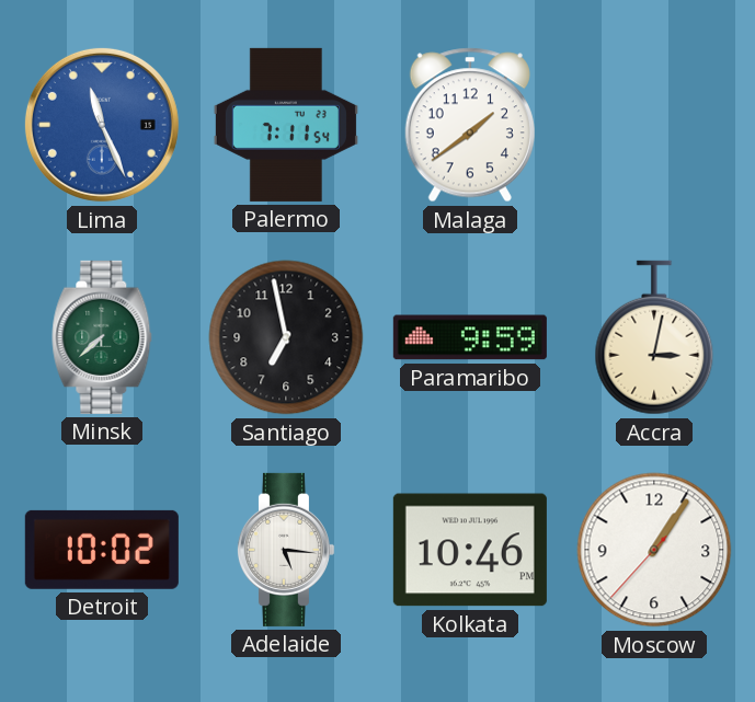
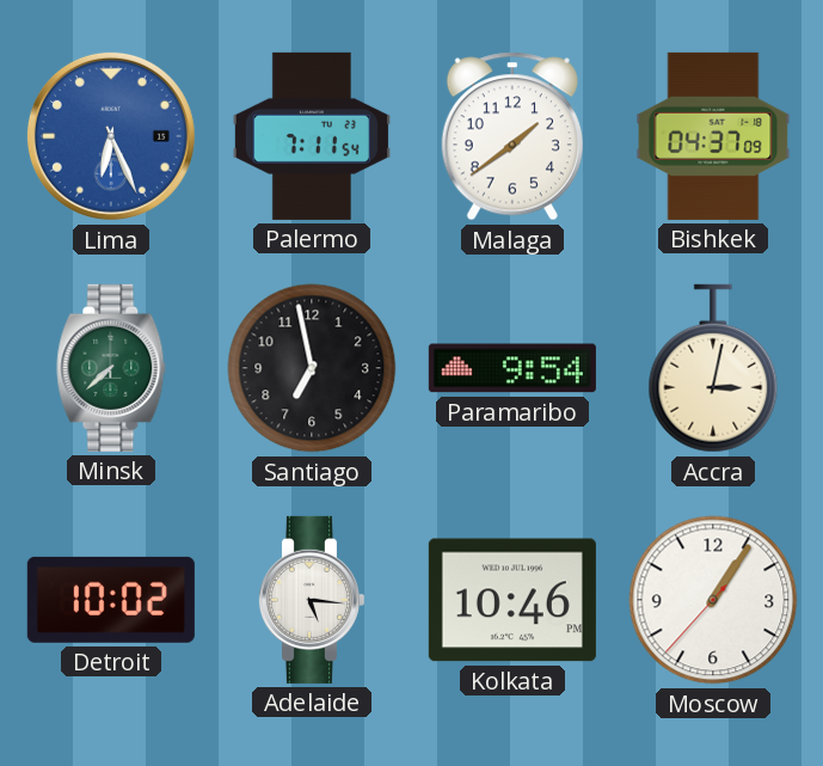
Lima: 11:26 -> 6:26
Bishkek: none -> 04:37
Paramaribo: 9:59 -> 9:54
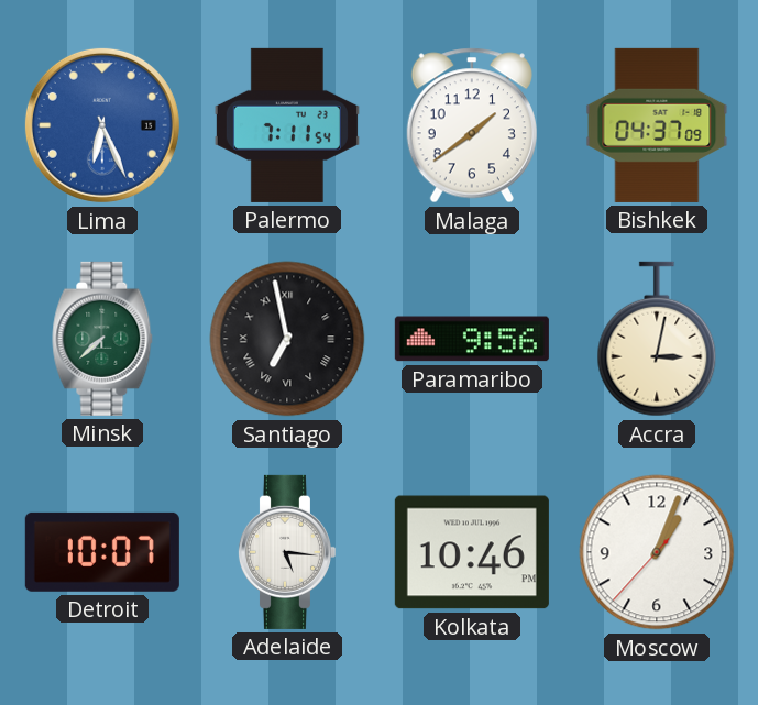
Santiago numerals: Arabic -> Roman
Paramaribo: 9:54 -> 9:56
Detroit: 10:02 -> 10:07
Moscow: 1:05 -> 1:03
